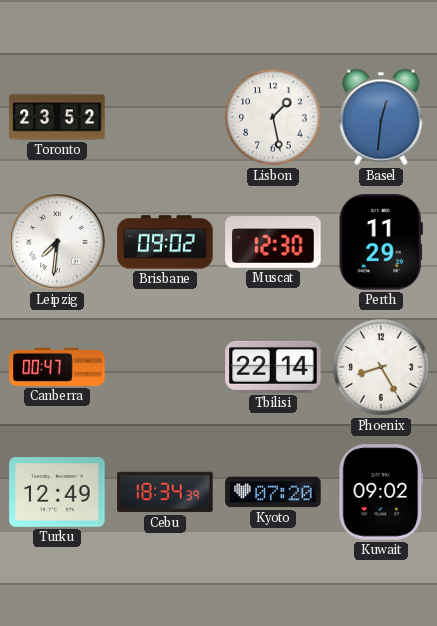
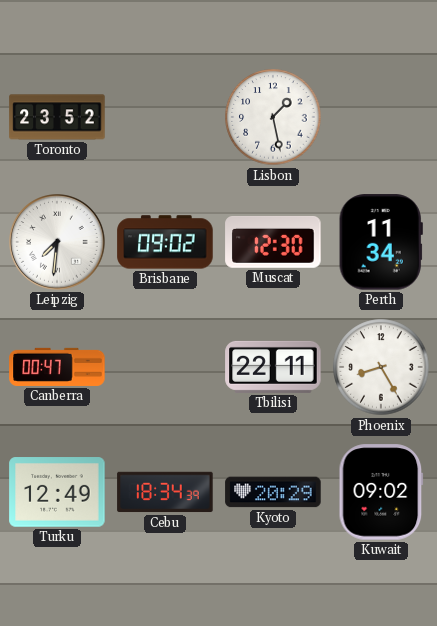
Basel: 12:31 -> none
Perth: 11:29 -> 11:34
Tbilisi: 22:14 -> 22:11
Kyoto: 07:20 -> 20:29
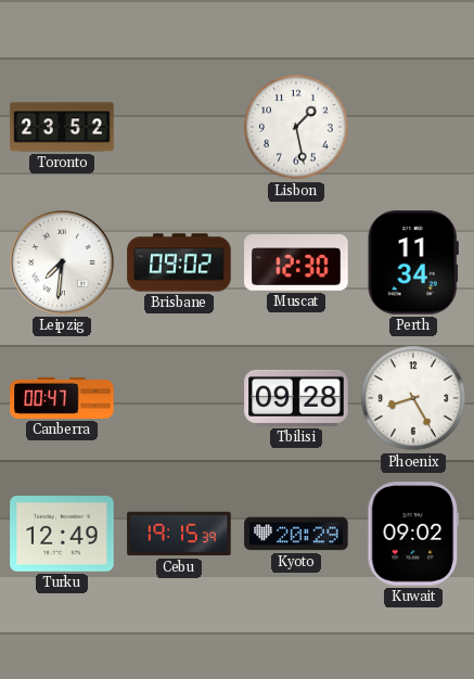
Tbilisi: 22:11 -> 09:28
Cebu: 18:34 -> 19:15
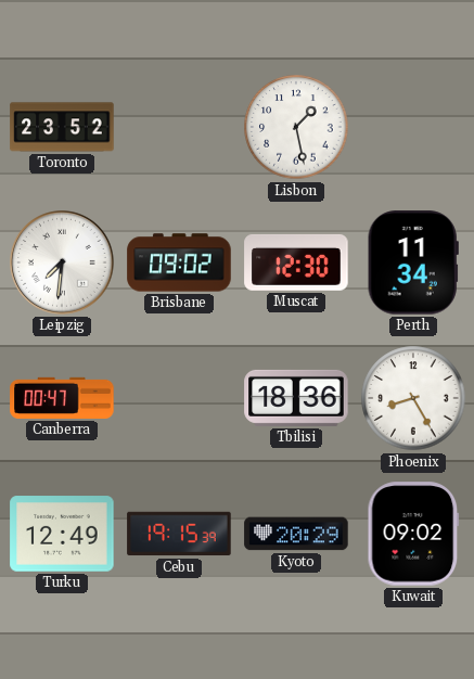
Tbilisi: 09:28 -> 18:36
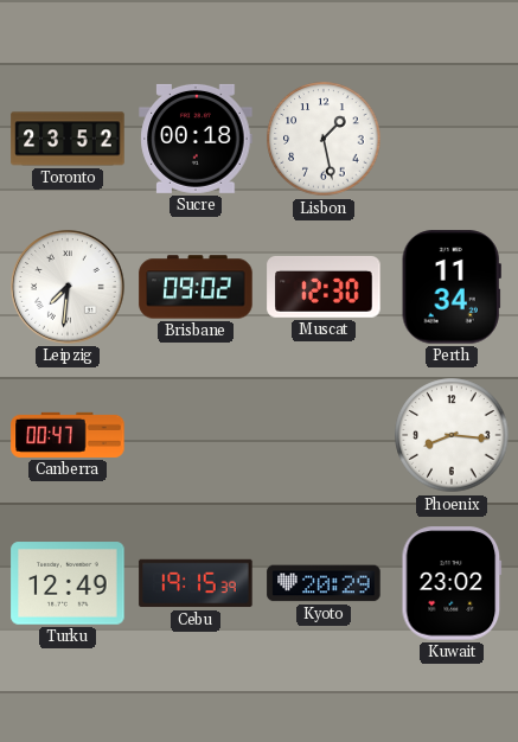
Sucre: none -> 00:18
Tbilisi: 18:36 -> none
Phoenix: 8:25 -> 8:16
Kuwait: 09:02 -> 23:02
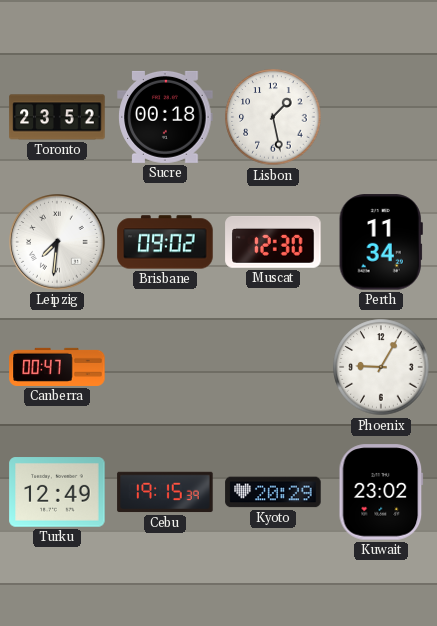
Phoenix: 8:16 -> 9:05
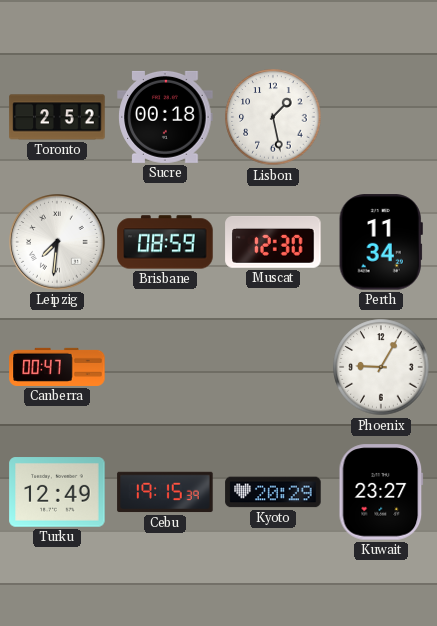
Toronto: 23:52 -> 2:52
Brisbane: 09:02 -> 08:59
Kuwait: 23:02 -> 23:27
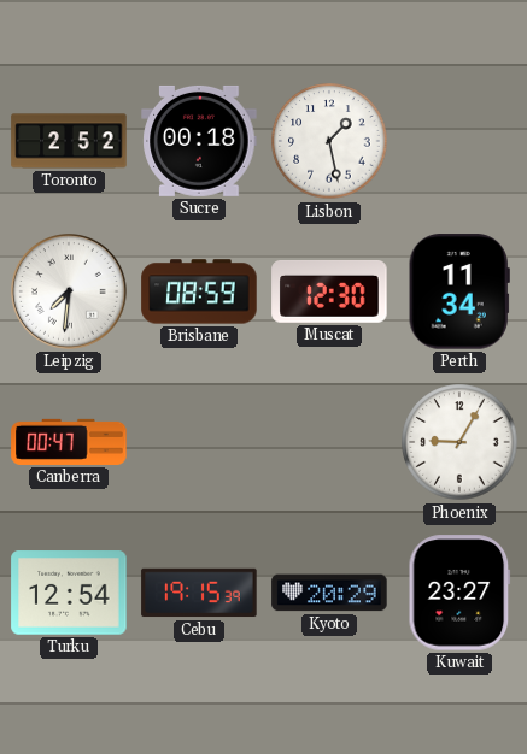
Turku: 12:49 -> 12:54
